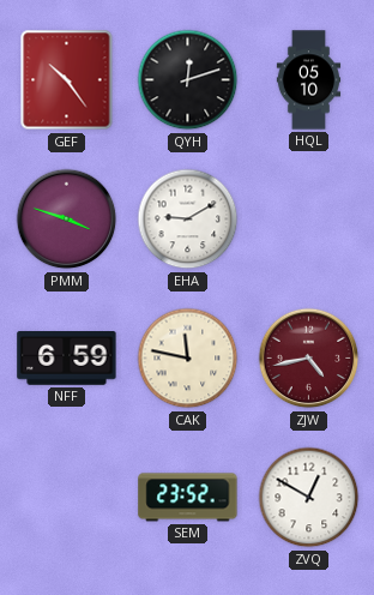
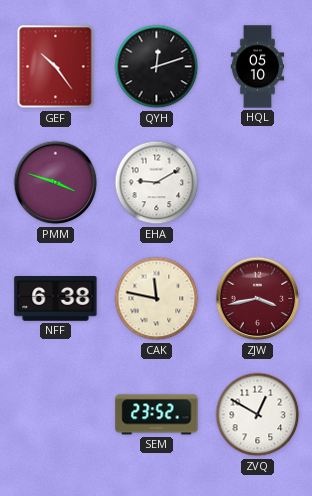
NFF: 6:59 -> 6:38
ZJW: 4:43 -> 3:43
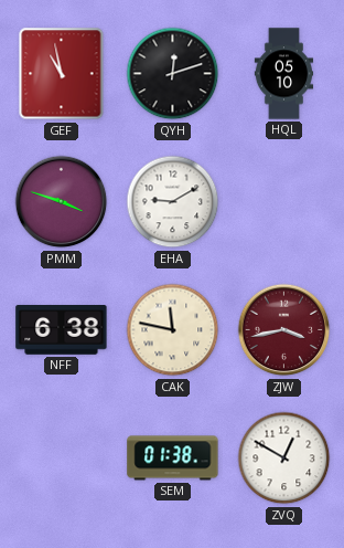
GEF: 10:24 -> 10:58
SEM: 23:52 -> 01:38
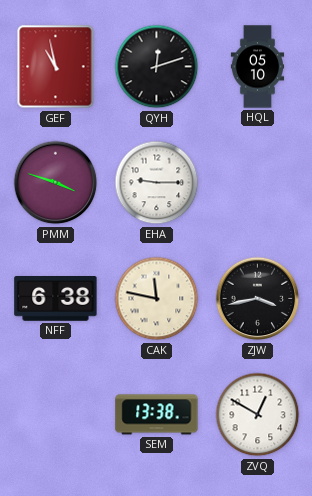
EHA: 9:10 -> 9:15
ZJW dial: burgundy -> black
SEM: 01:38 -> 13:38
